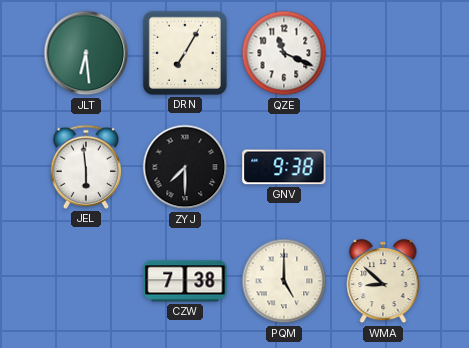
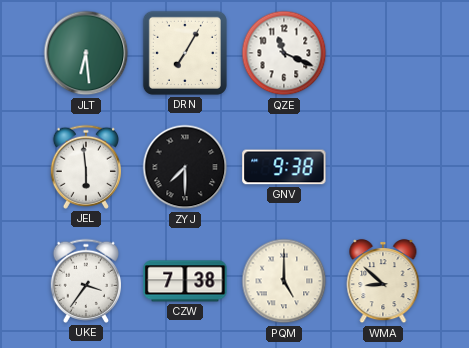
UKE: none -> 3:36
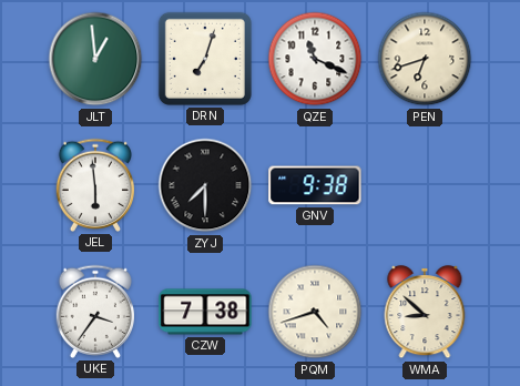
JLT: 6:29 -> 12:59
DRN: 7:05 -> 7:03
PEN: none -> 6:42
PQM: 5:00 -> 4:42
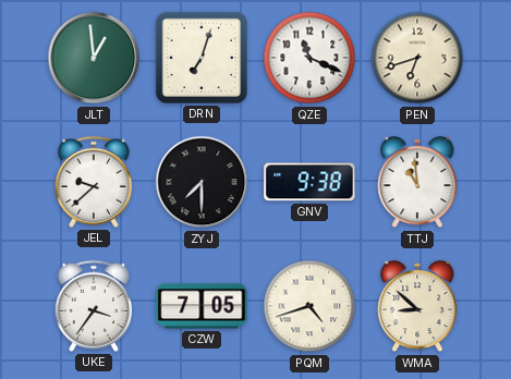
JEL: 5:59 -> 9:38
TTJ: none -> 10:59
CZW: 7:38 -> 7:05
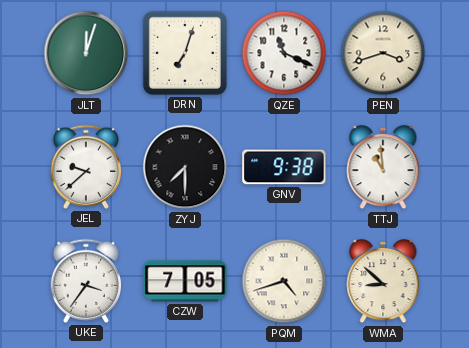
JLT: 12:59 -> 12:03
PEN: 6:42 -> 3:42
